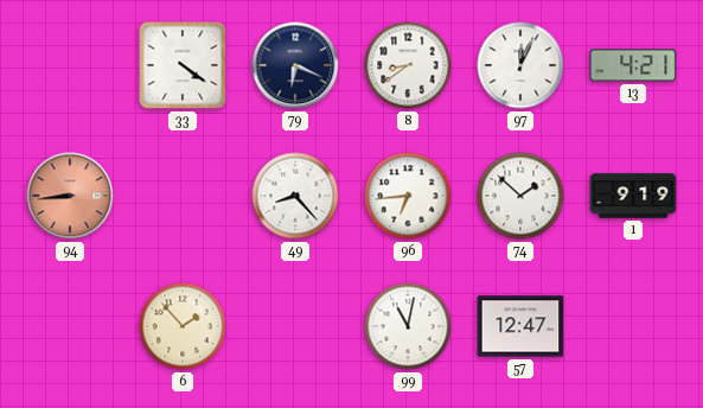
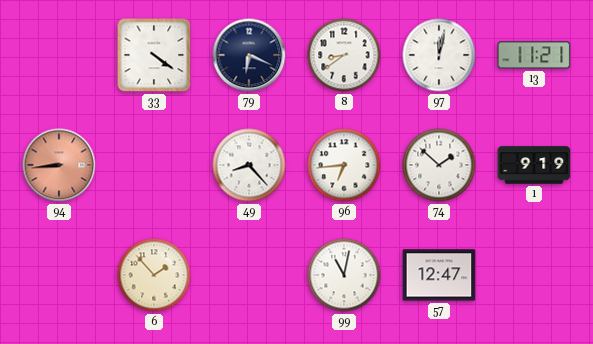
97: 12:04 -> 12:02
13: 4:21 -> 11:21
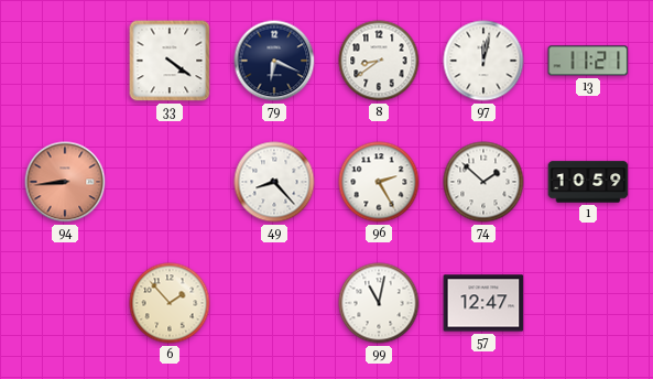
96: 6:44 -> 2:25
1: 9:19 -> 10:59
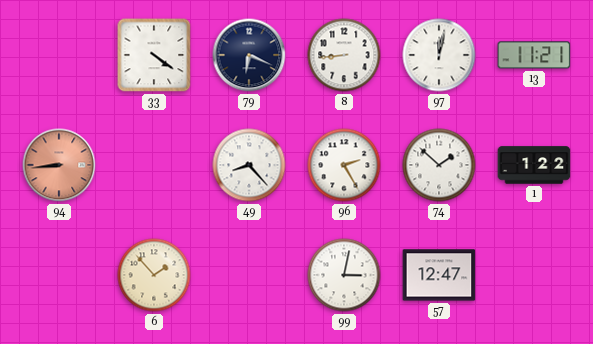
8: 8:39 -> 8:44
1: 10:59 -> 1:22
99: 11:02 -> 3:02
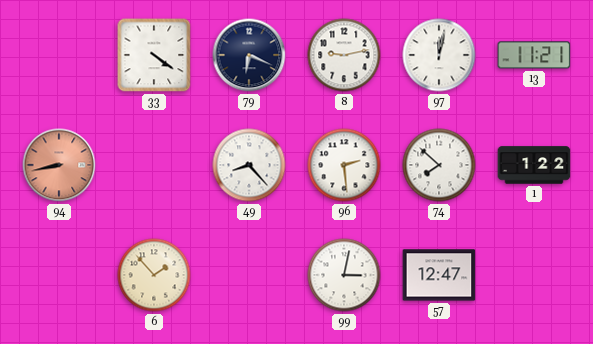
8: 8:44 -> 9:13
94: 8:44 -> 8:43
96: 2:25 -> 2:29
74: 1:52 -> 7:52
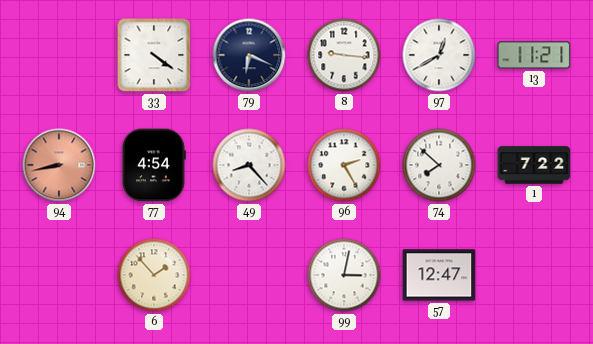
8: 9:13 -> 9:16
97: 12:02 -> 12:40
77: none -> 4:54
96: 2:29 -> 2:25
1: 1:22 -> 7:22
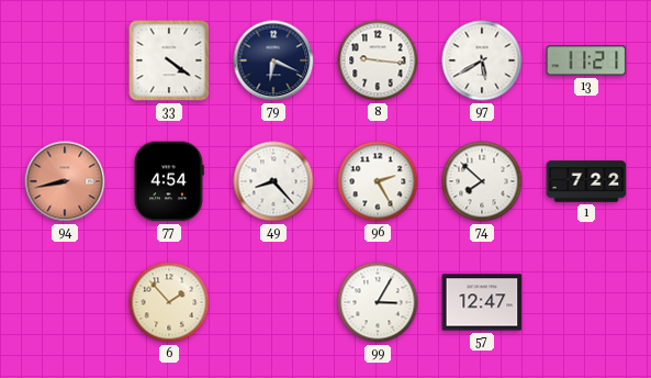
97: 12:40 -> 5:40
99: 3:02 -> 3:05
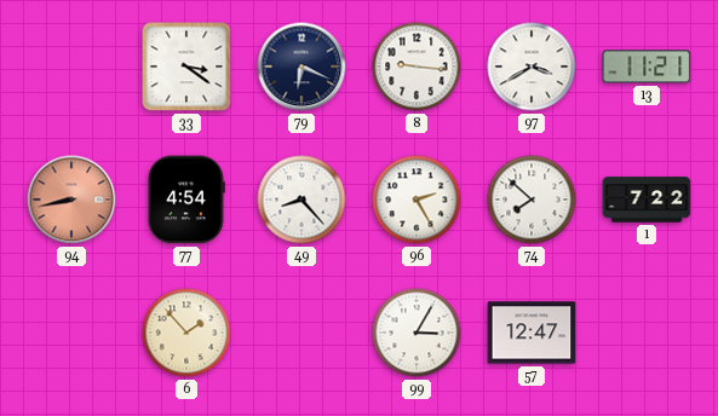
33: 4:21 -> 3:21
97: 5:40 -> 3:40
